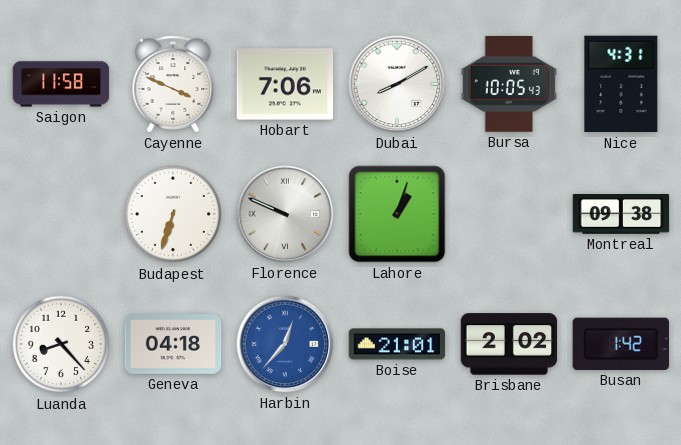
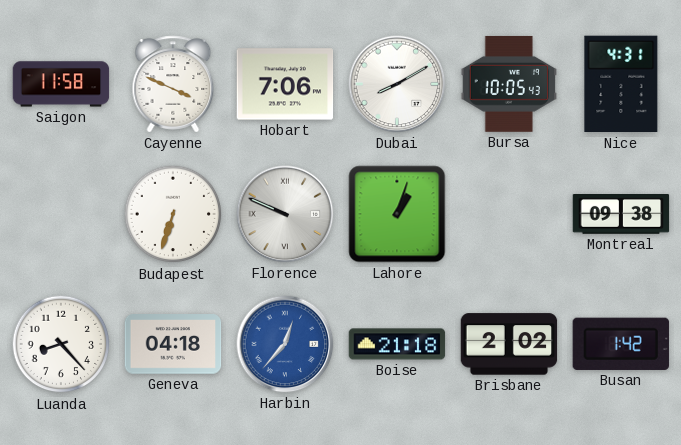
Boise: 21:01 -> 21:18
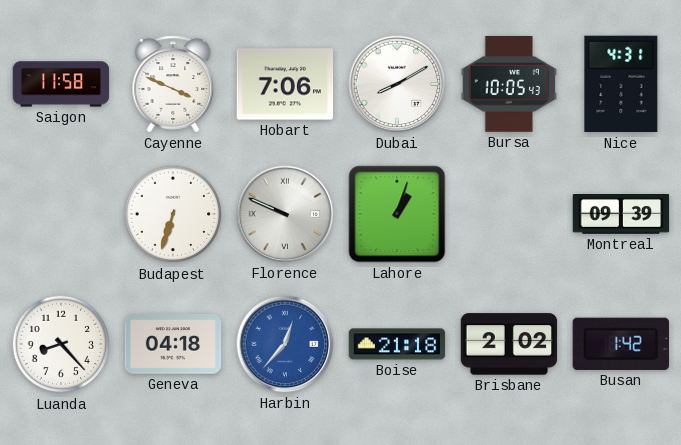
Montreal: 09:38 -> 09:39
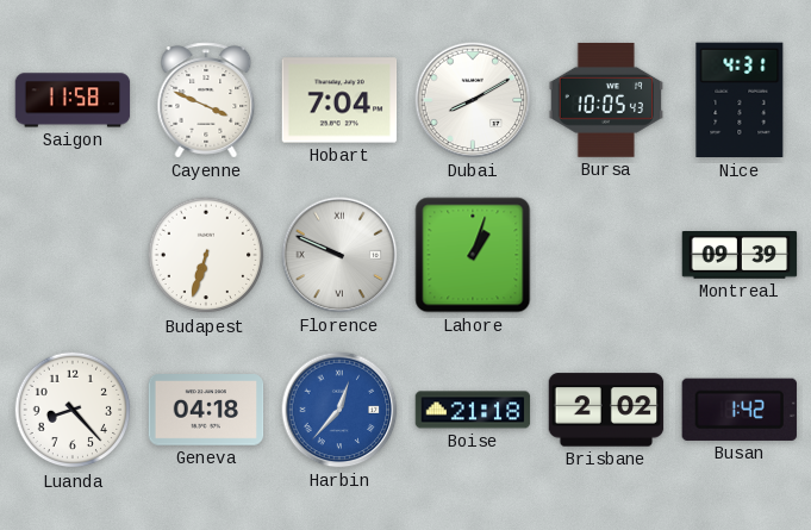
Hobart: 7:06 -> 7:04
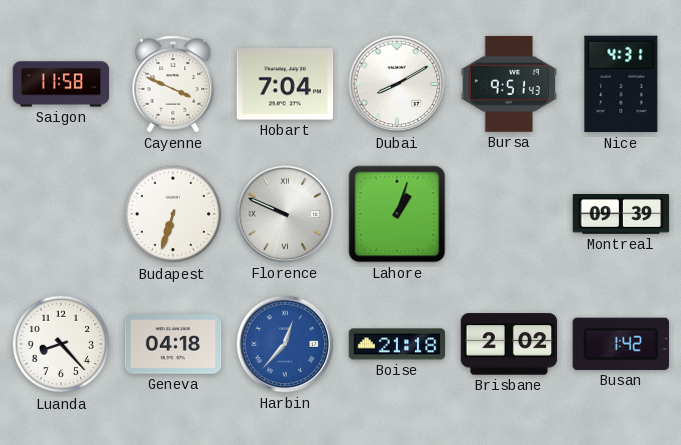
Bursa: 10:05 -> 9:51
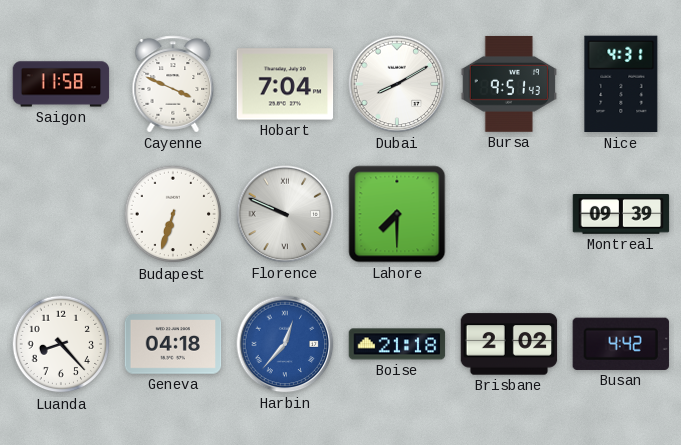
Lahore: 1:03 -> 7:30
Busan: 1:42 -> 4:42
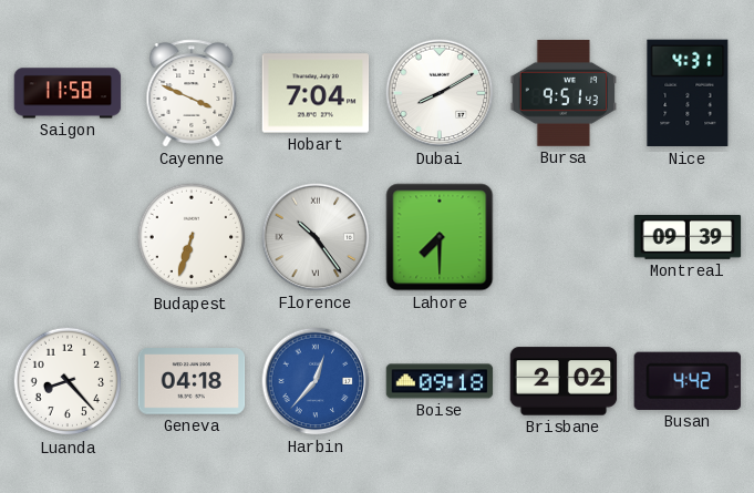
Florence: 9:49 -> 10:24
Boise: 21:18 -> 09:18
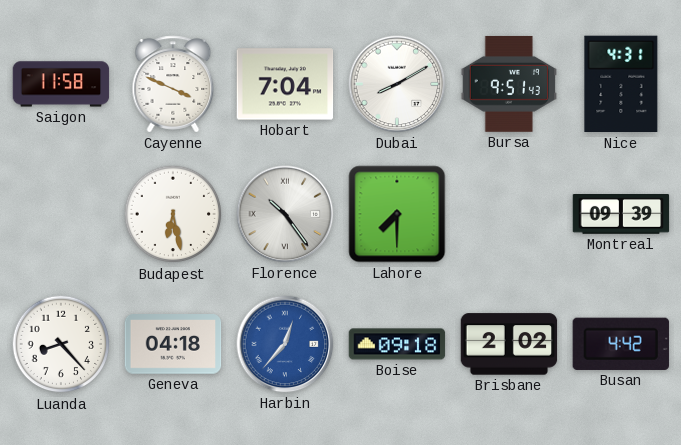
Budapest: 6:33 -> 6:28
